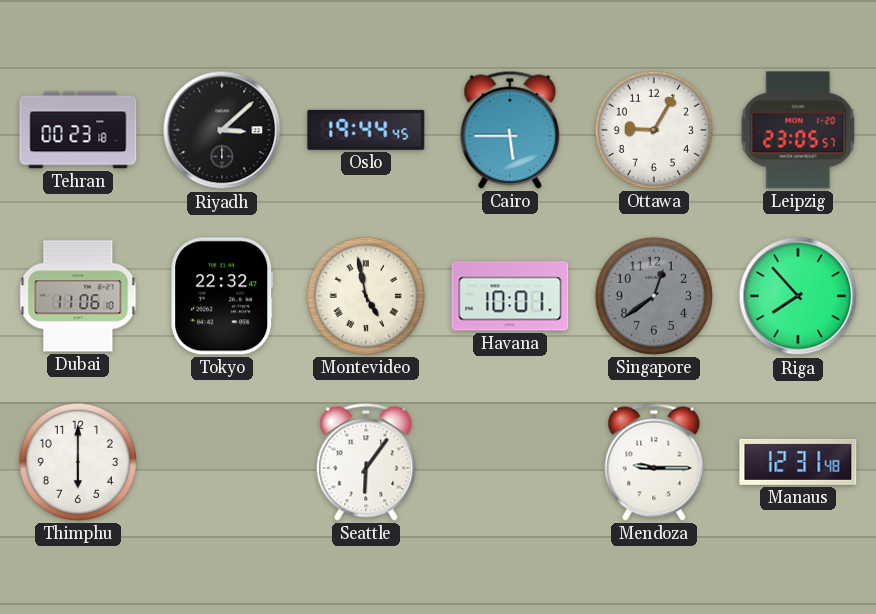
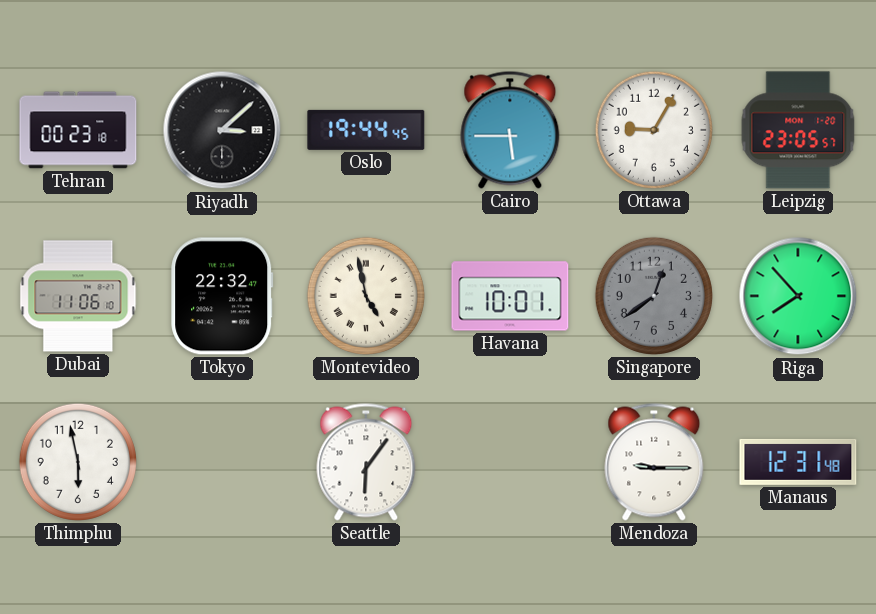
Thimphu: 6:00 -> 5:58
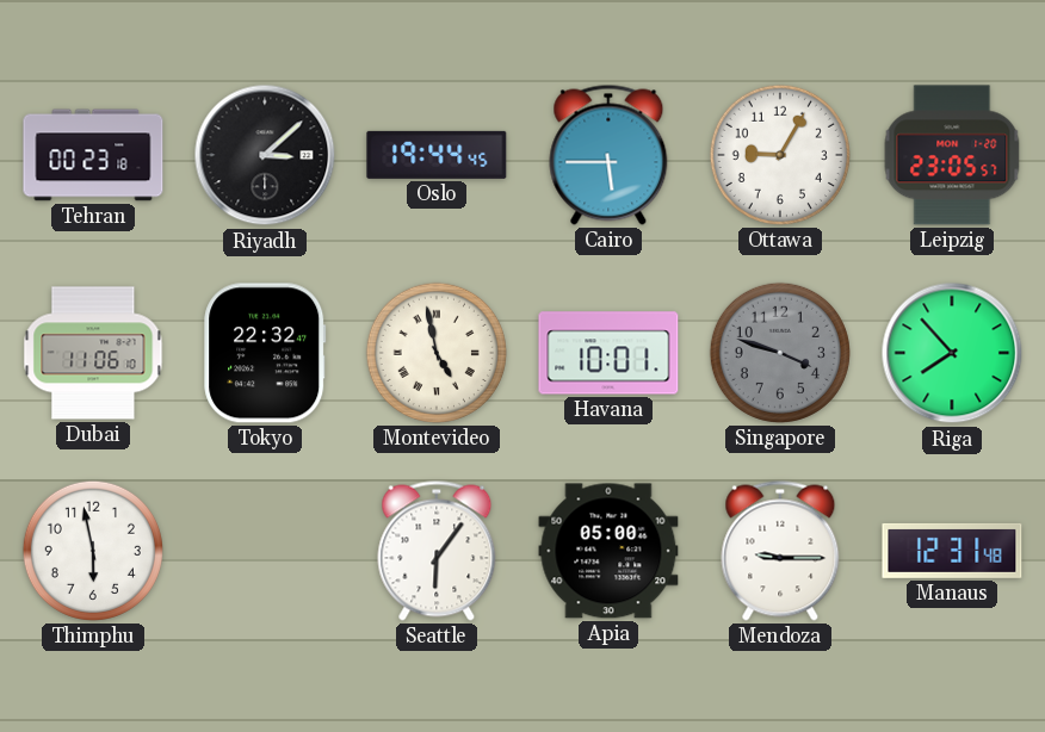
Singapore: 12:39 -> 3:48
Apia: none -> 05:00
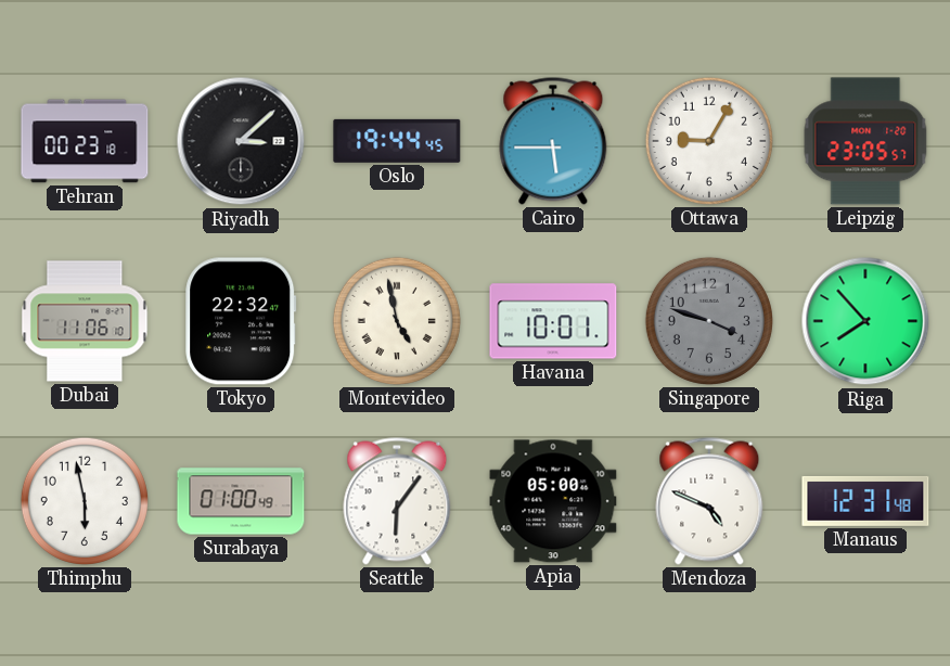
Surabaya: none -> 01:00
Mendoza: 9:15 -> 4:49
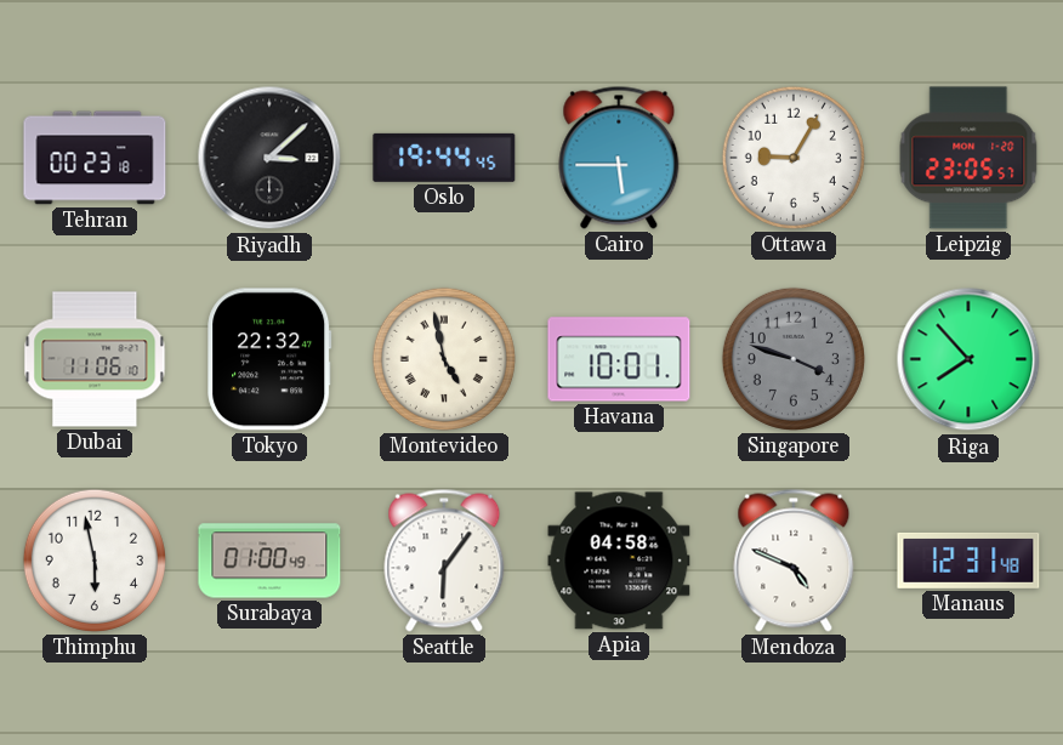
Apia: 05:00 -> 04:58
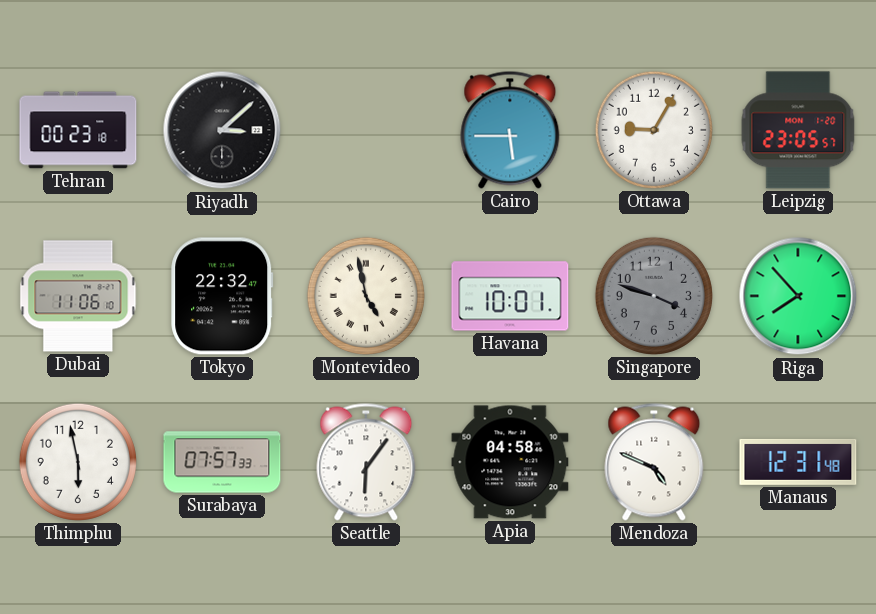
Oslo: 19:44 -> none
Surabaya: 01:00 -> 07:57
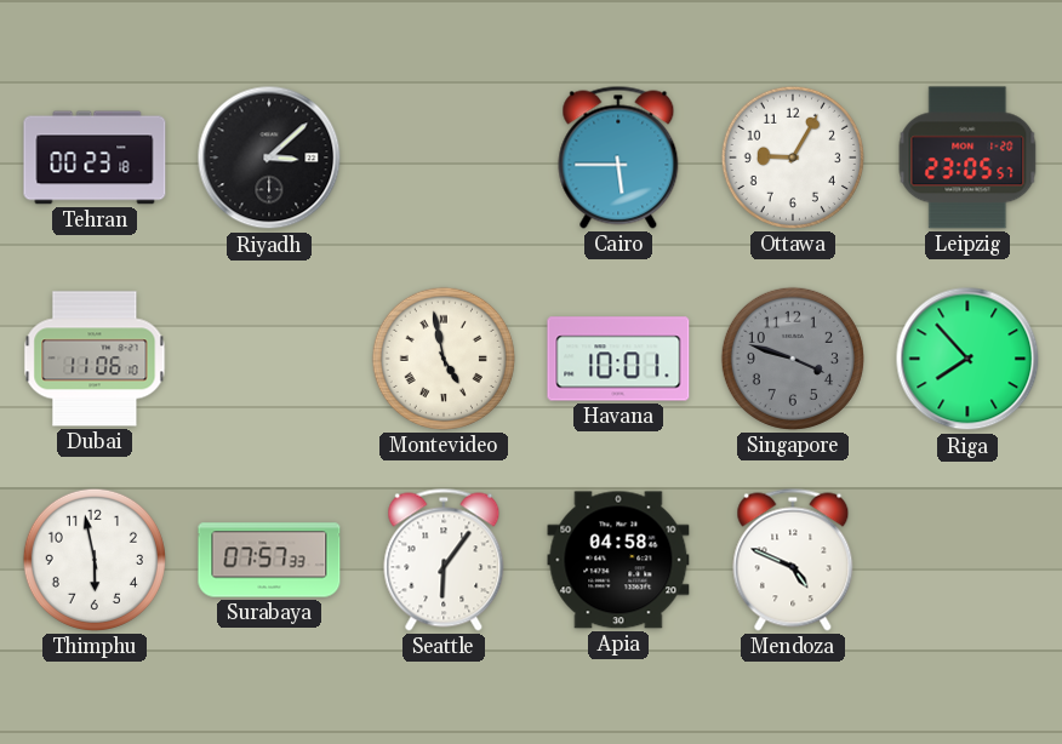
Tokyo: 22:32 -> none
Manaus: 12:31 -> none
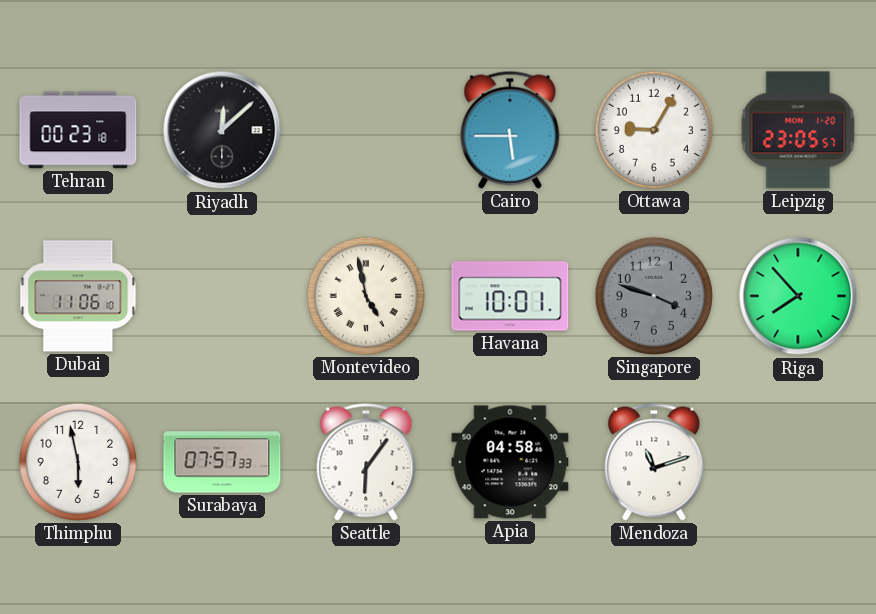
Riyadh: 3:08 -> 12:08
Mendoza: 4:49 -> 11:12
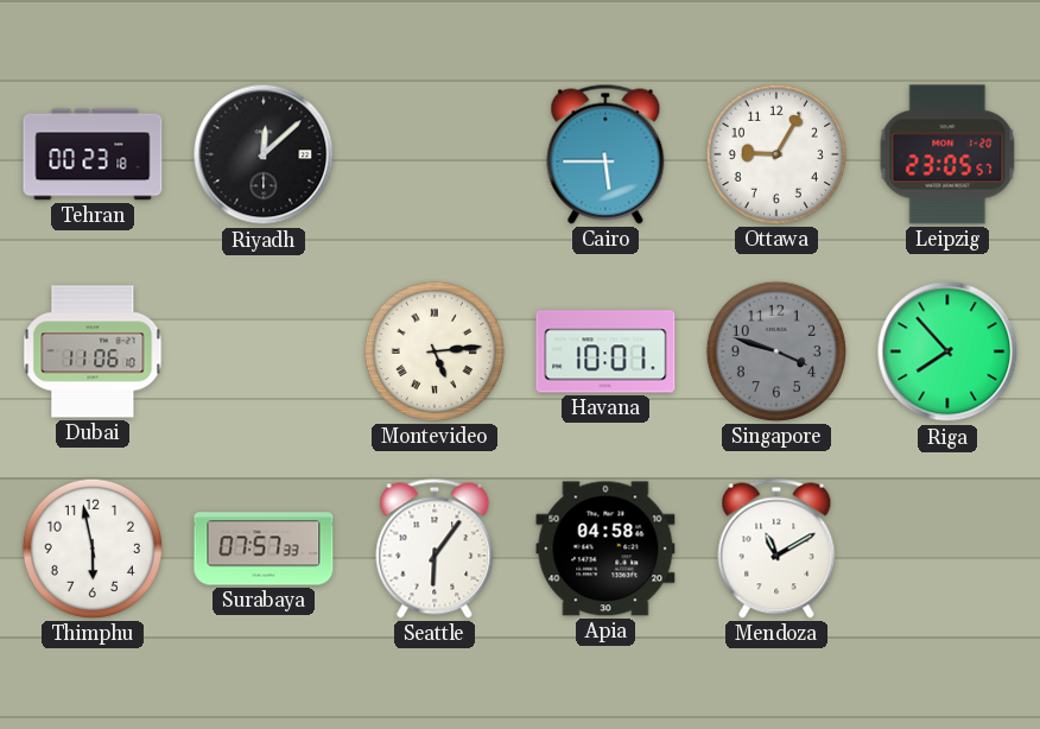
Montevideo: 4:58 -> 5:14
Mendoza: 11:12 -> 11:10
